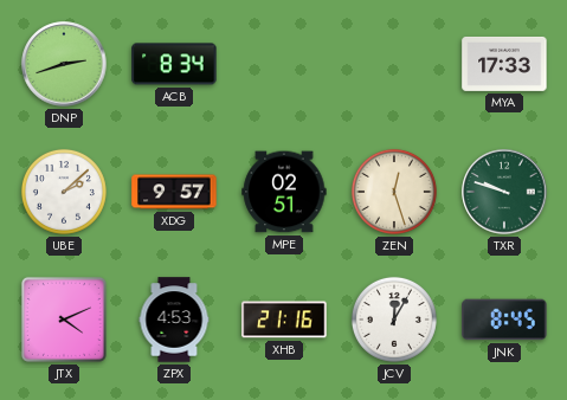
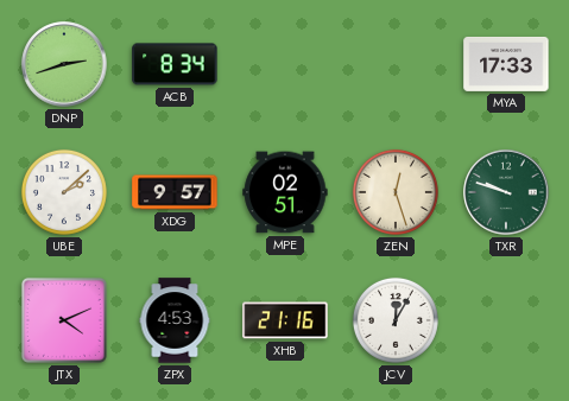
JNK: 8:45 -> none
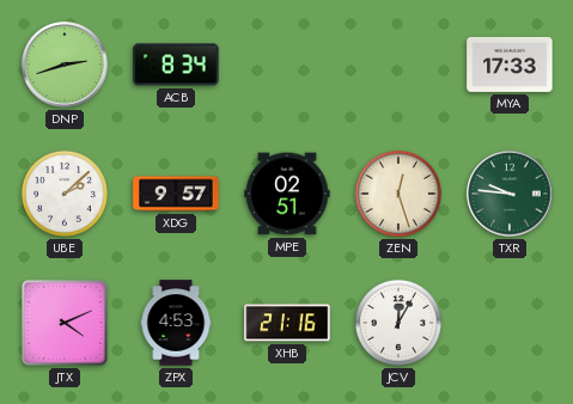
TXR: 9:48 -> 9:46
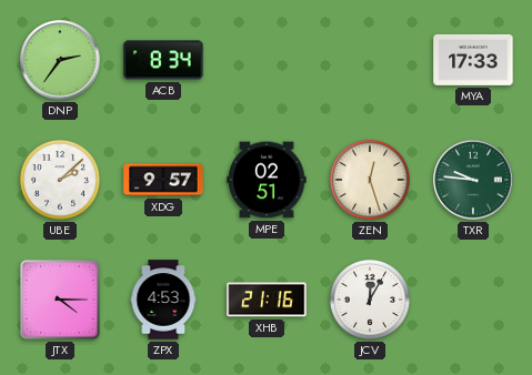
DNP: 2:42 -> 2:36
JTX: 4:11 -> 4:15
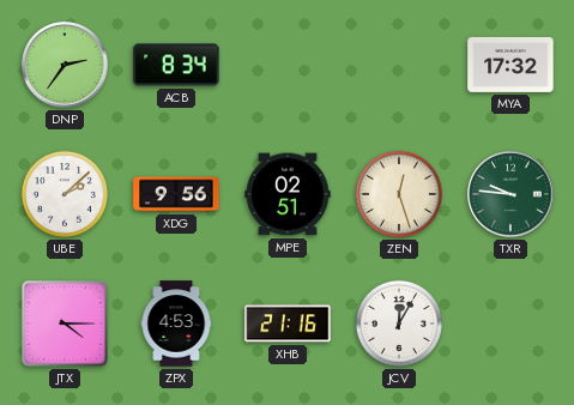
MYA: 17:33 -> 17:32
XDG: 9:57 -> 9:56
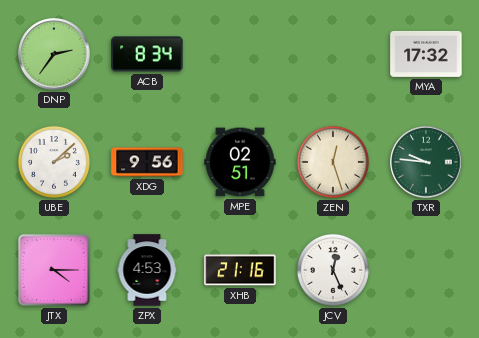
JCV: 12:05 -> 12:26
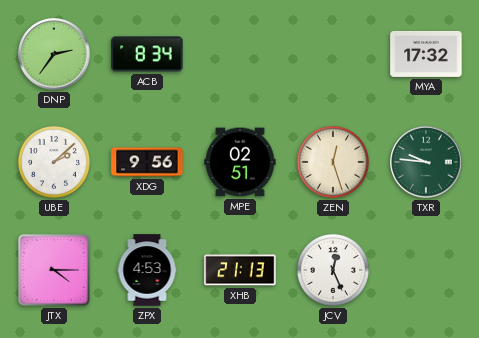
XHB: 21:16 -> 21:13
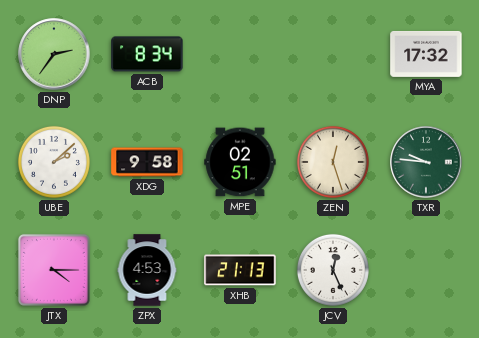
XDG: 9:56 -> 9:58
